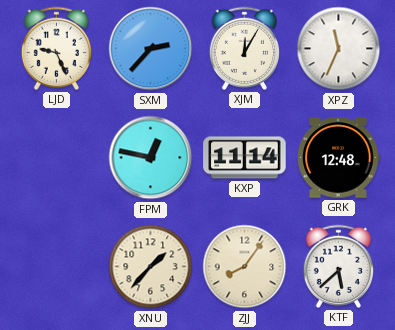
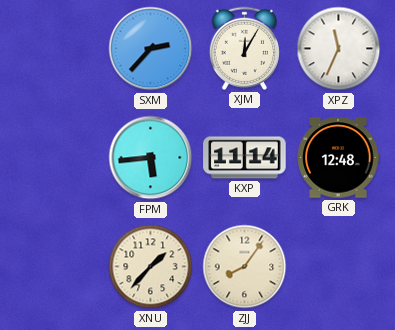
LJD: 9:26 -> none
FPM: 12:47 -> 5:44
KTF: 5:38 -> none
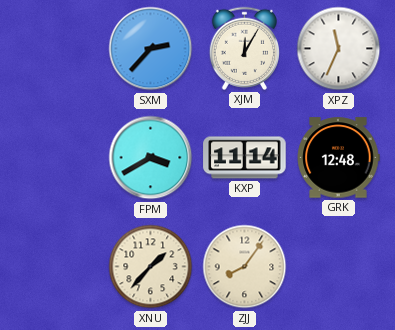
FPM: 5:44 -> 3:40
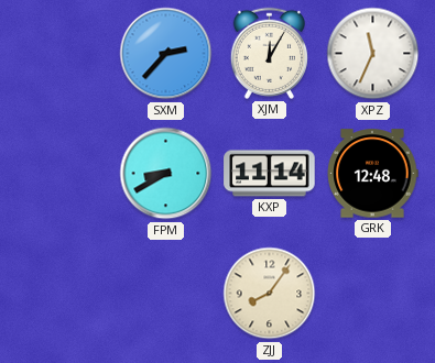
FPM: 3:40 -> 8:40
XNU: 1:37 -> none
